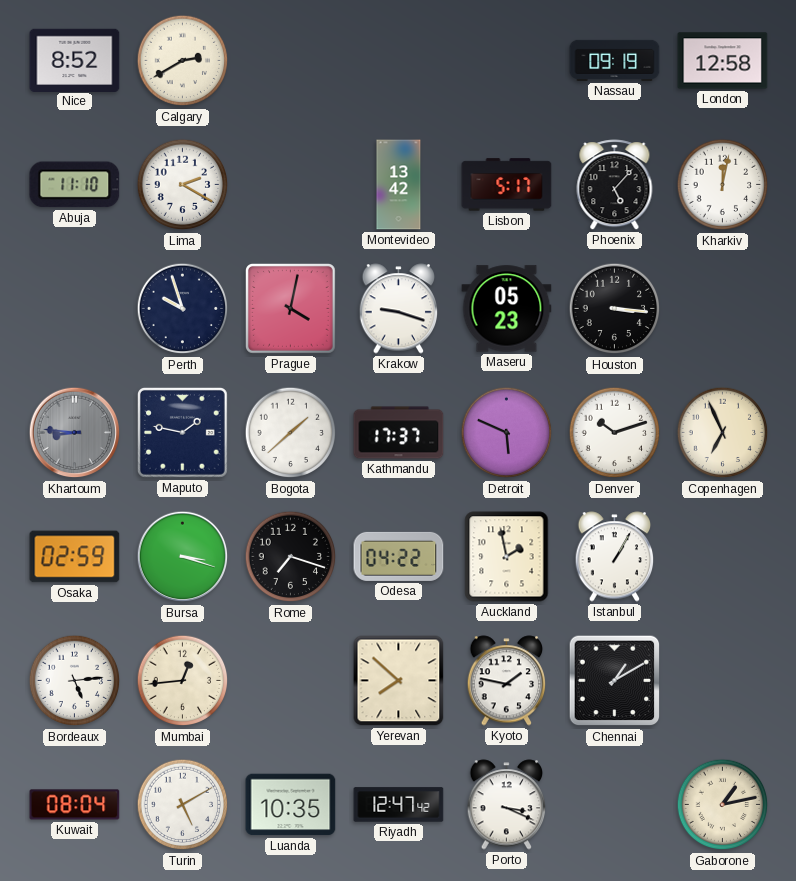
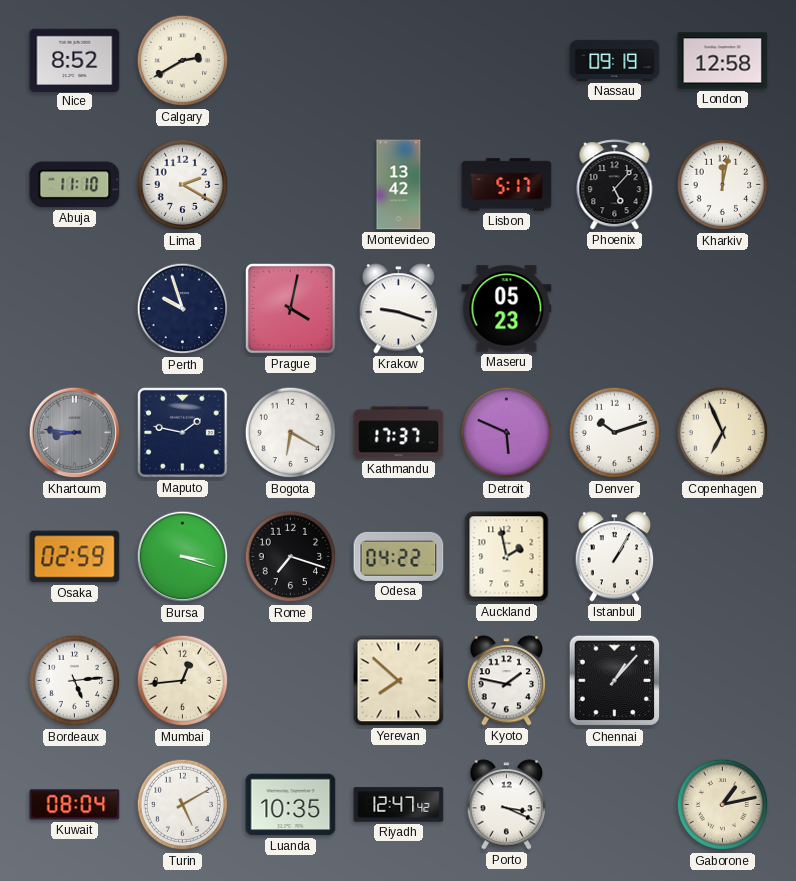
Houston: 3:16 -> none
Bogota: 1:38 -> 6:20
Chennai: 1:10 -> 1:07
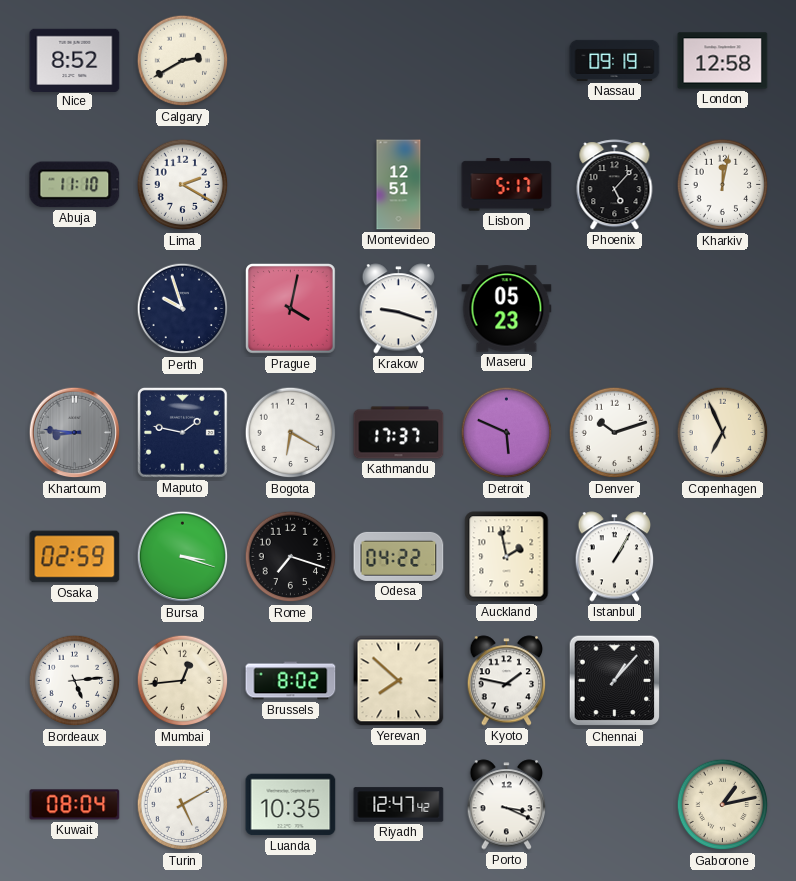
Montevideo: 13:42 -> 12:51
Brussels: none -> 8:02
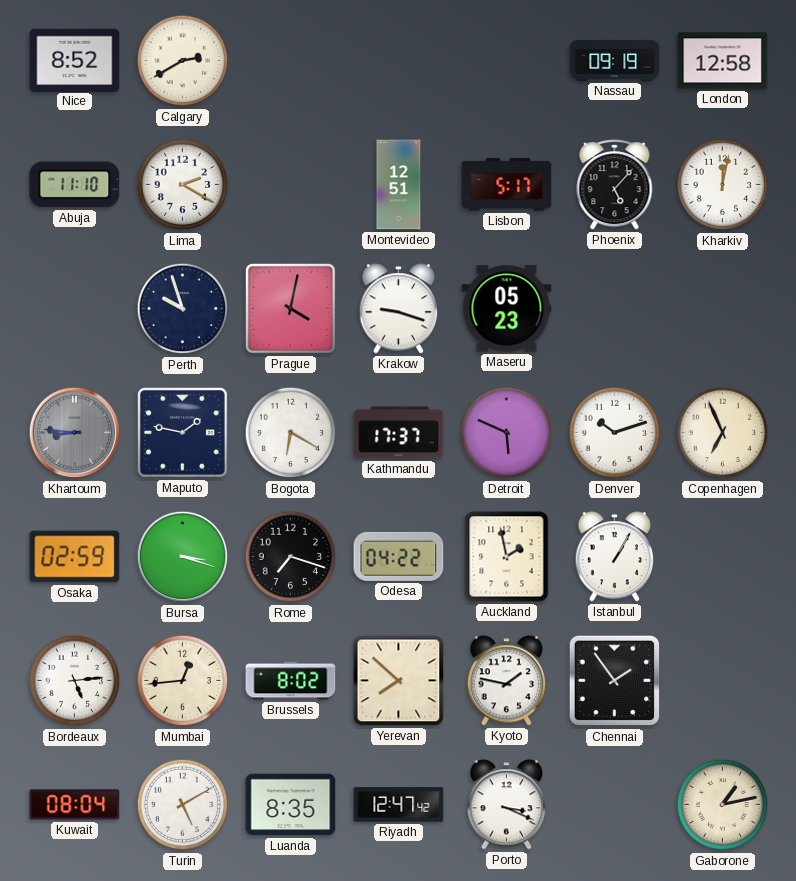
Chennai: 1:07 -> 1:54
Luanda: 10:35 -> 8:35
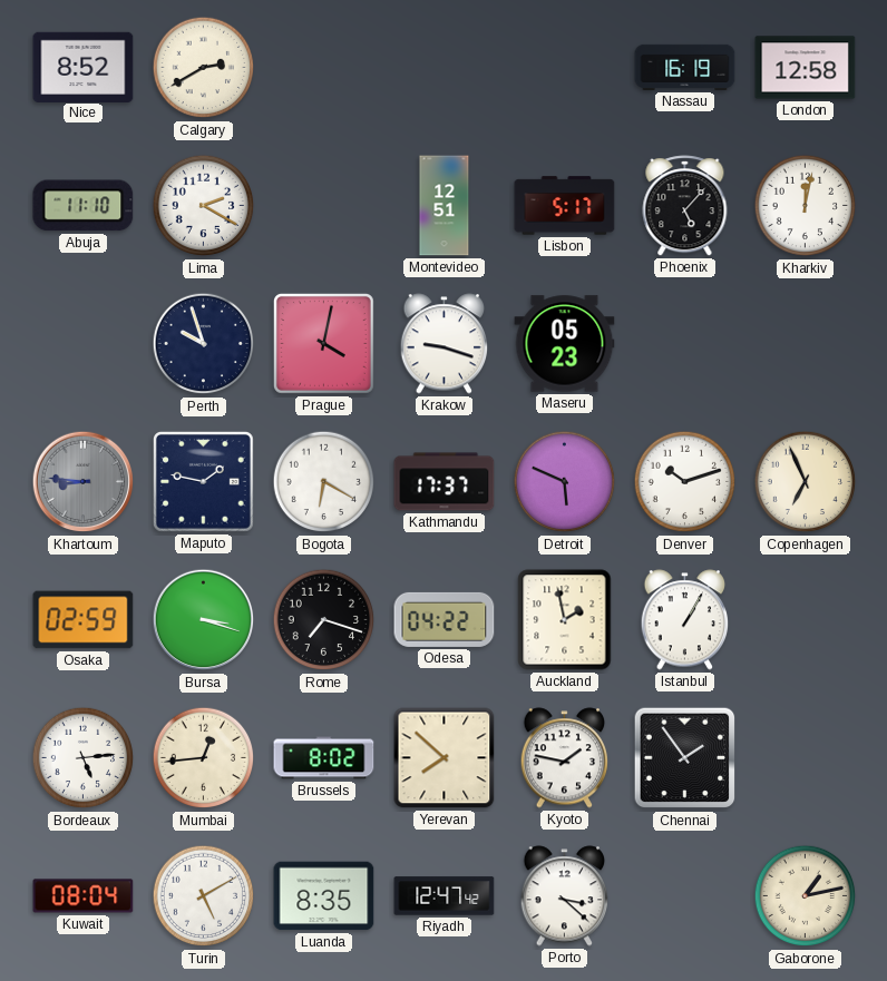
Nassau: 09:19 -> 16:19
Porto: 3:19 -> 3:22
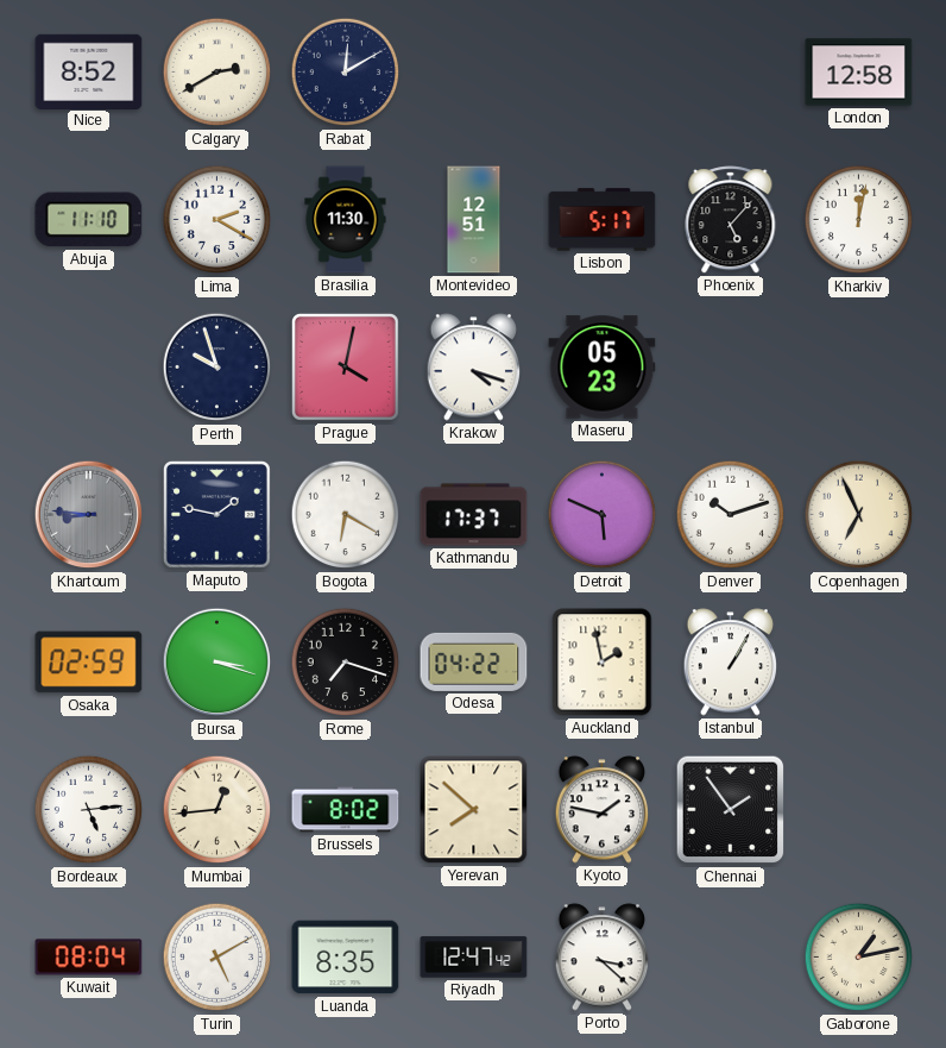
Rabat: none -> 12:10
Nassau: 16:19 -> none
Brasilia: none -> 11:30
Krakow: 9:18 -> 4:18
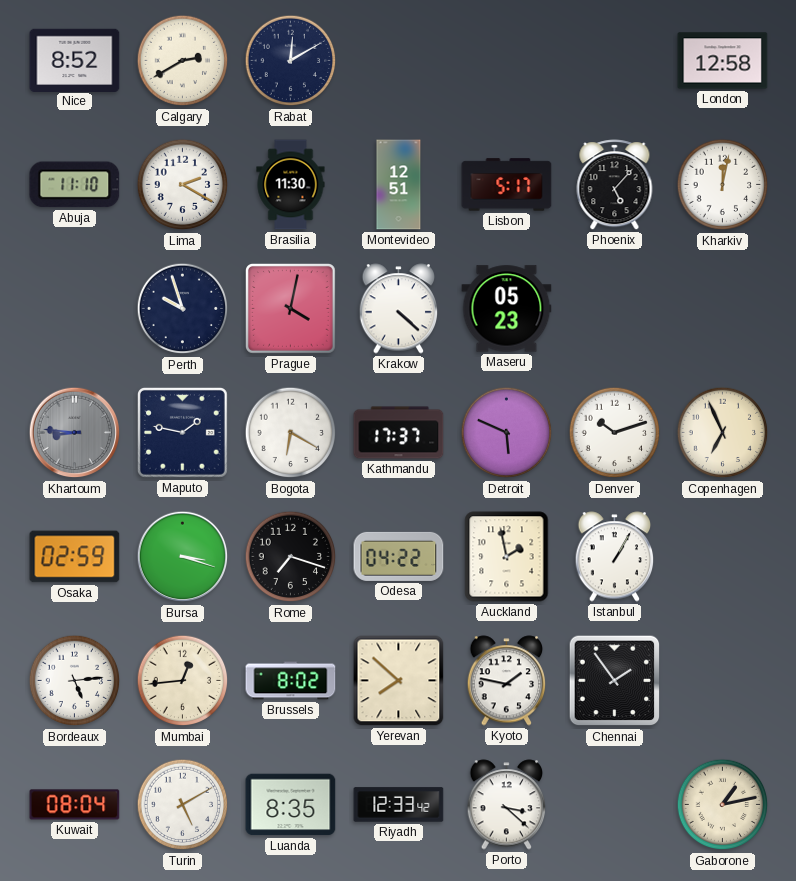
Krakow: 4:18 -> 4:22
Riyadh: 12:47 -> 12:33
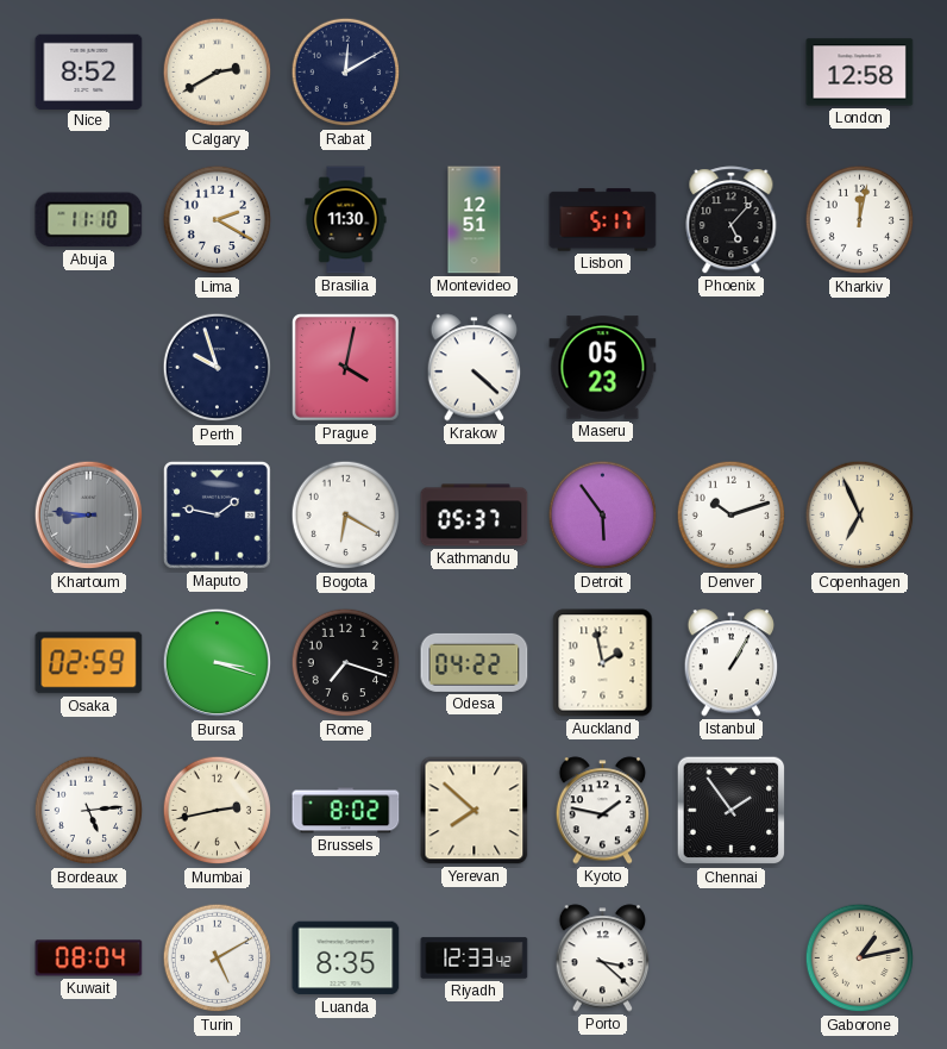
Kathmandu: 17:37 -> 05:37
Detroit: 5:49 -> 5:54
Mumbai: 12:44 -> 2:43
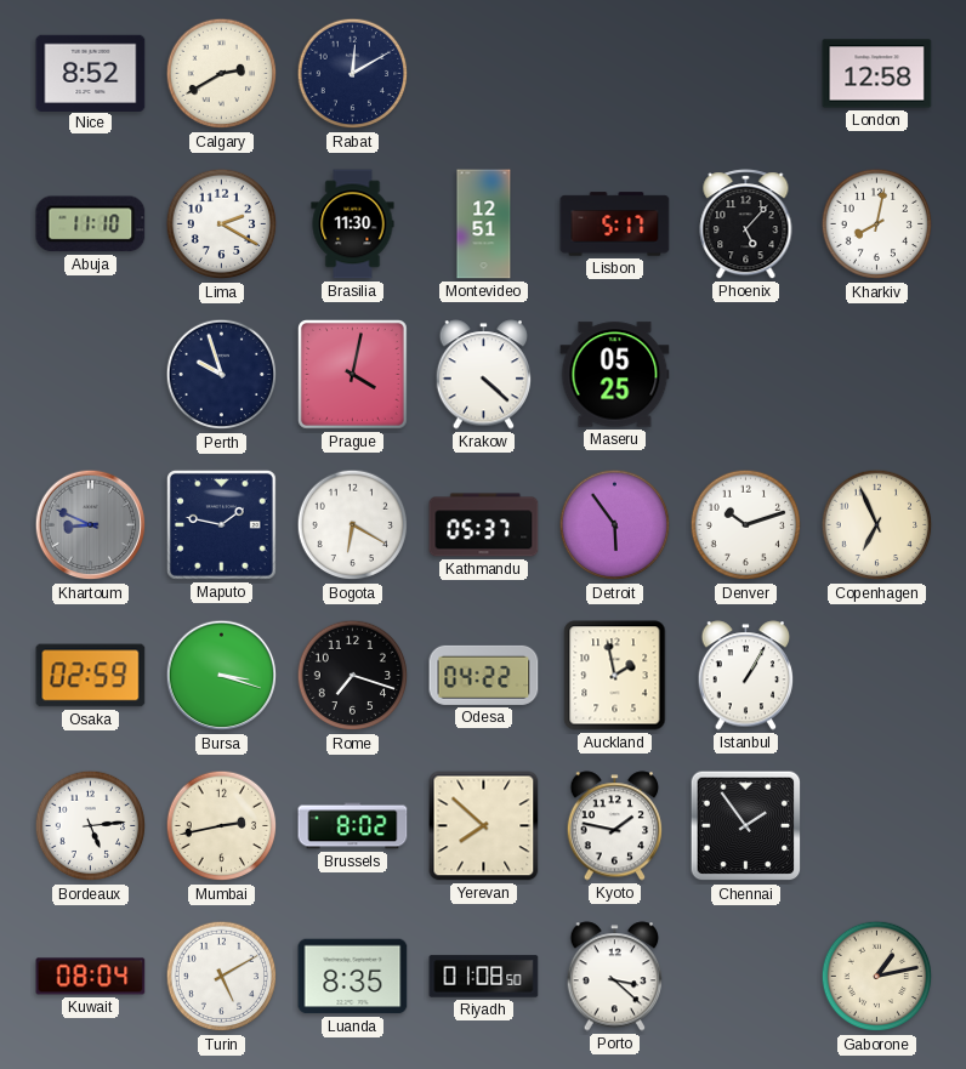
Kharkiv: 12:02 -> 8:02
Maseru: 05:23 -> 05:25
Khartoum: 8:46 -> 8:49
Riyadh: 12:33 -> 01:08
